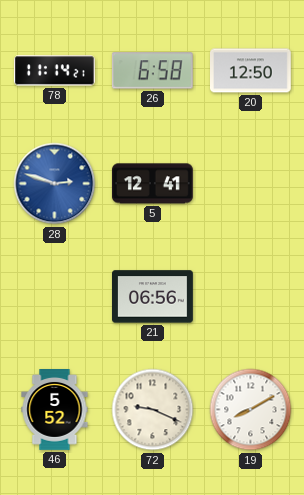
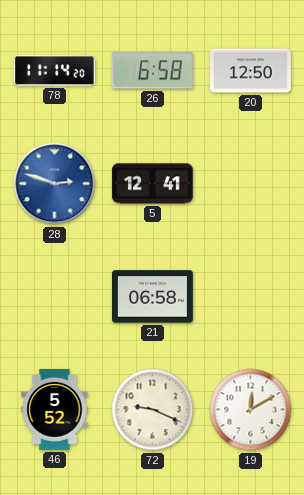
78: 11:14:21 -> 11:14:20
21: 06:56 -> 06:58
19: 8:10 -> 12:10
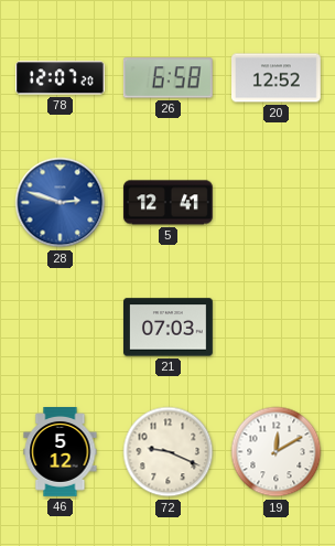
78: 11:14 -> 12:07
20: 12:50 -> 12:52
21: 06:58 -> 07:03
46: 5:52 -> 5:12
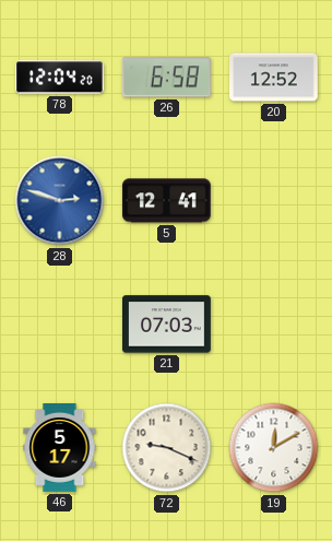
78: 12:07 -> 12:04
46: 5:12 -> 5:17
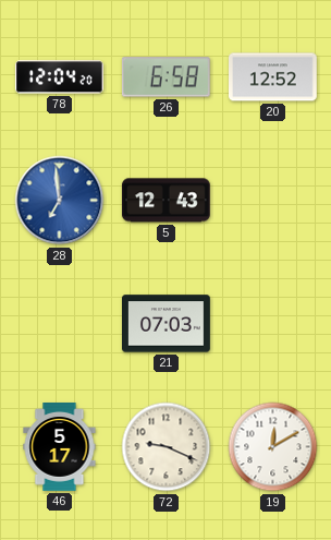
28: 2:48 -> 6:59
5: 12:41 -> 12:43
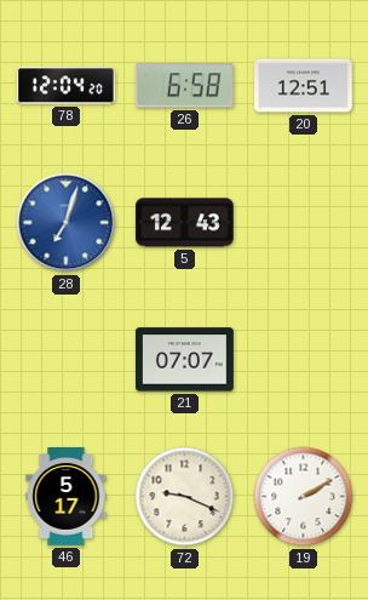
20: 12:52 -> 12:51
28: 6:59 -> 7:03
21: 07:03 -> 07:07
19: 12:10 -> 2:10
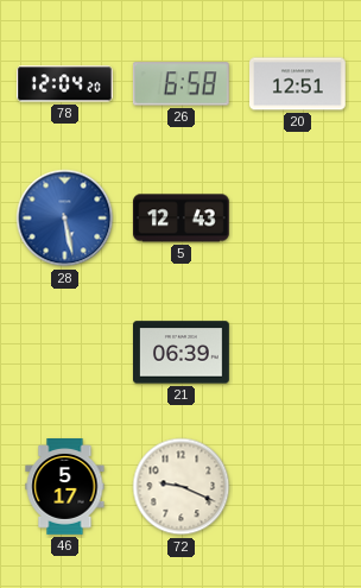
28: 7:03 -> 5:28
21: 07:07 -> 06:39
19: 2:10 -> none
